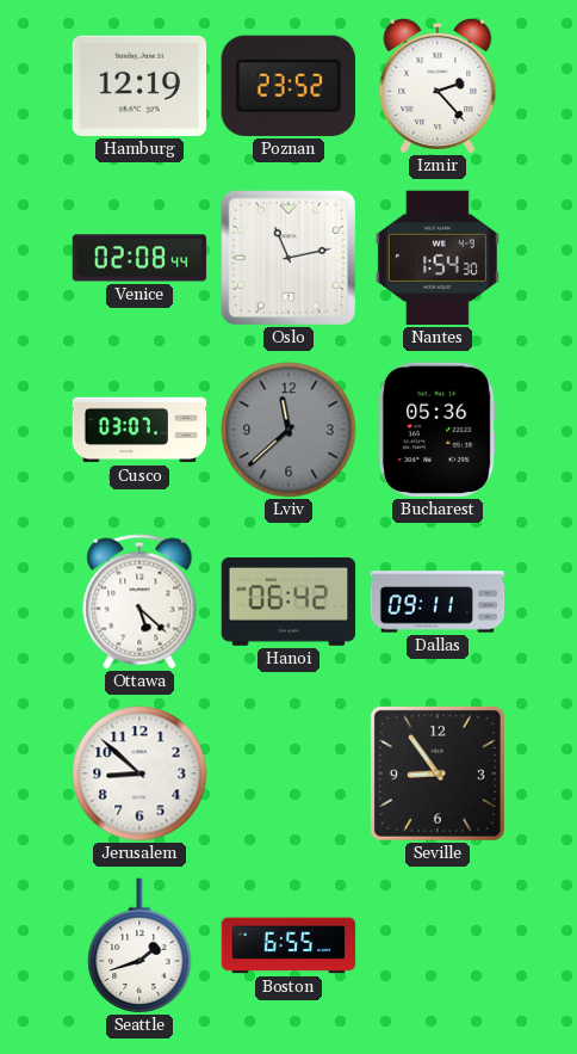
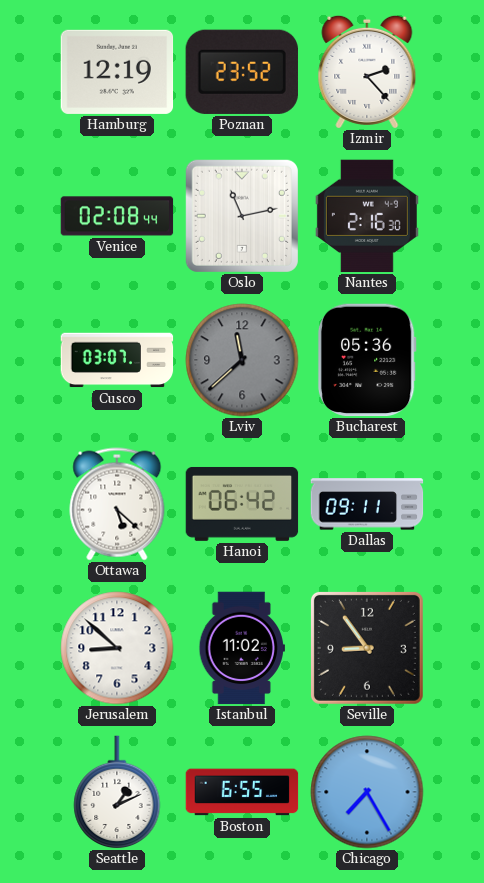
Nantes: 1:54 -> 2:16
Istanbul: none -> 11:02
Seattle: 1:42 -> 1:11
Chicago: none -> 7:25
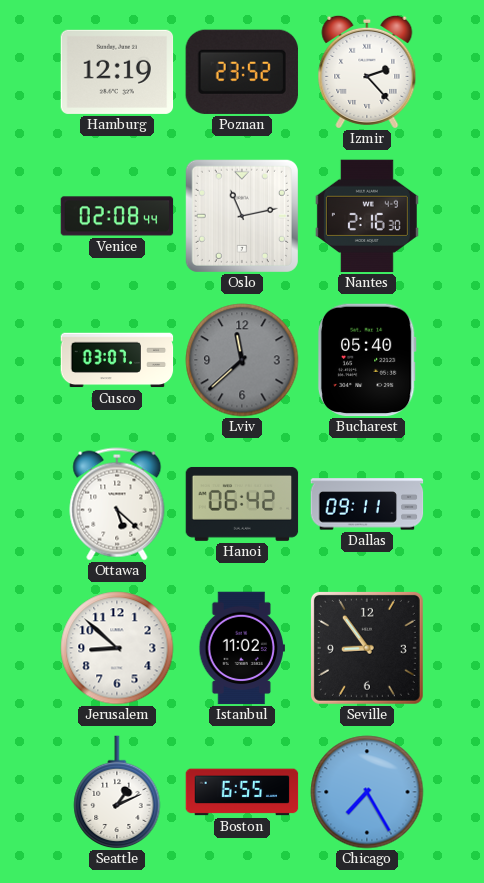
Bucharest: 05:36 -> 05:40
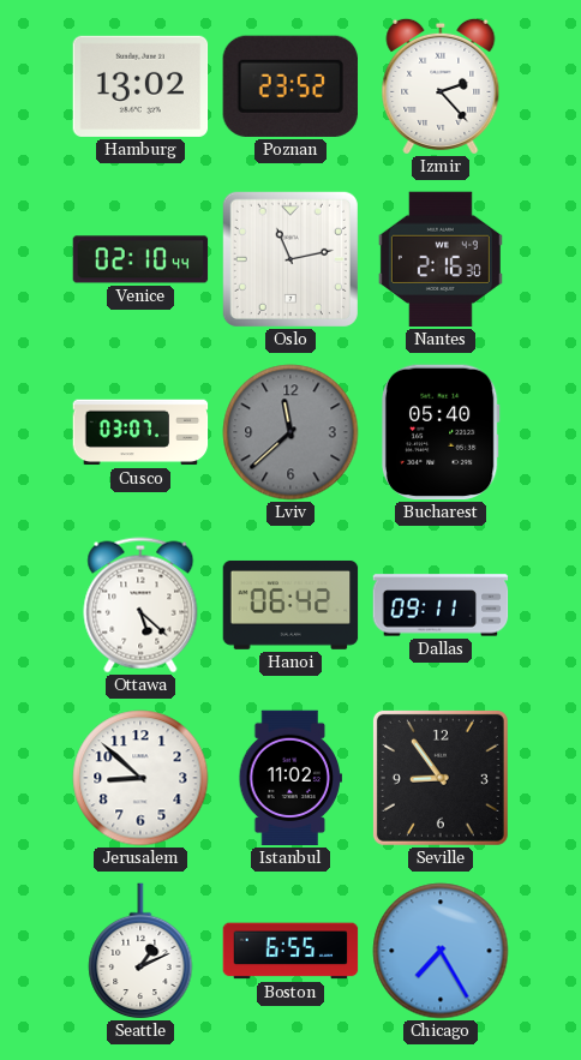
Hamburg: 12:19 -> 13:02
Venice: 02:08 -> 02:10
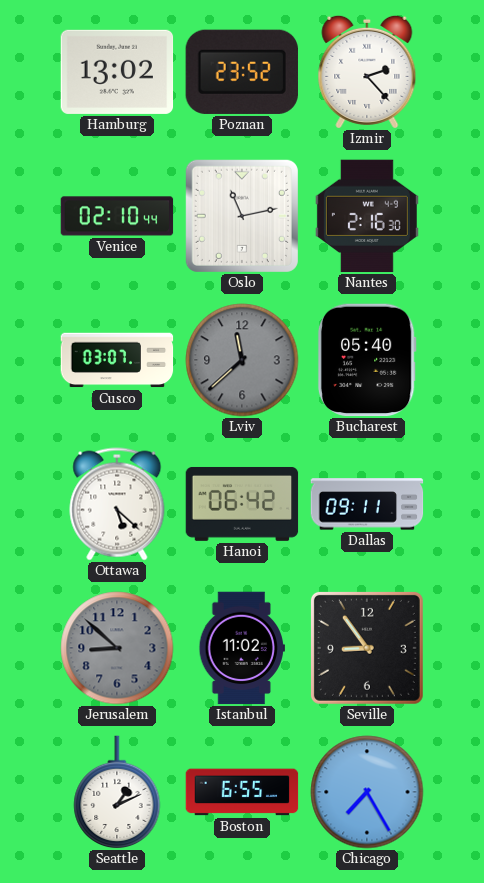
Jerusalem dial: white -> grey
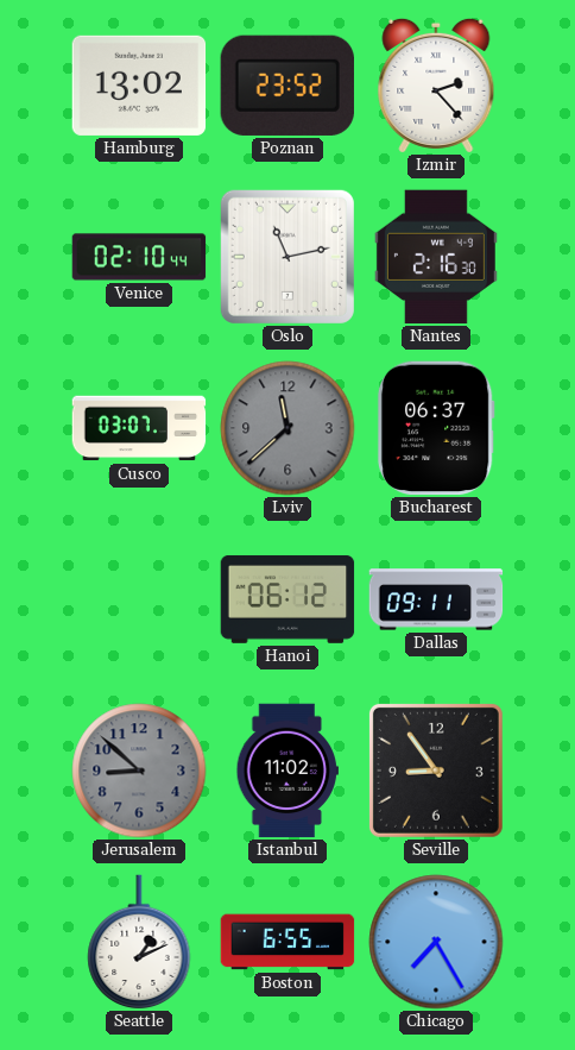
Bucharest: 05:40 -> 06:37
Ottawa: 5:22 -> none
Hanoi: 06:42 -> 06:12
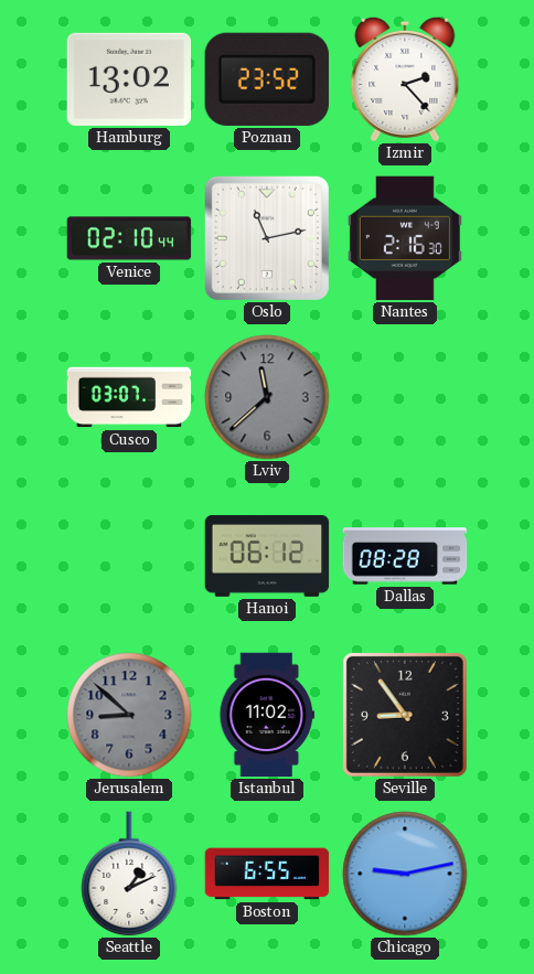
Bucharest: 06:37 -> none
Dallas: 09:11 -> 08:28
Chicago: 7:25 -> 9:13
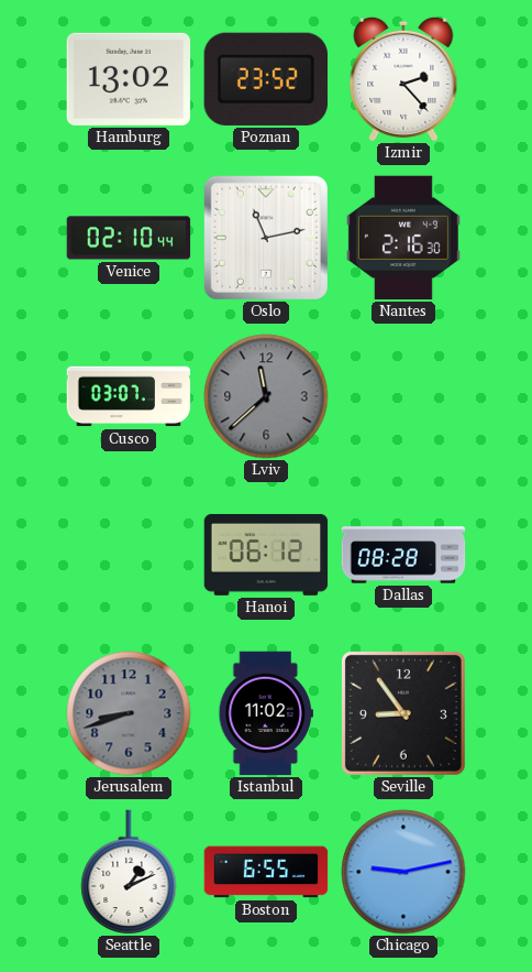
Jerusalem: 8:52 -> 8:42
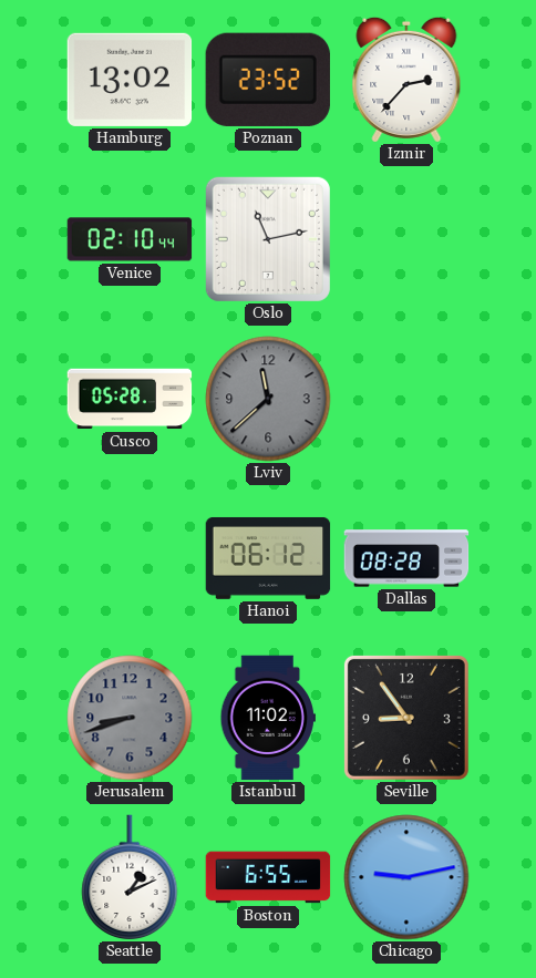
Izmir: 2:23 -> 2:37
Nantes: 2:16 -> none
Cusco: 03:07 -> 05:28
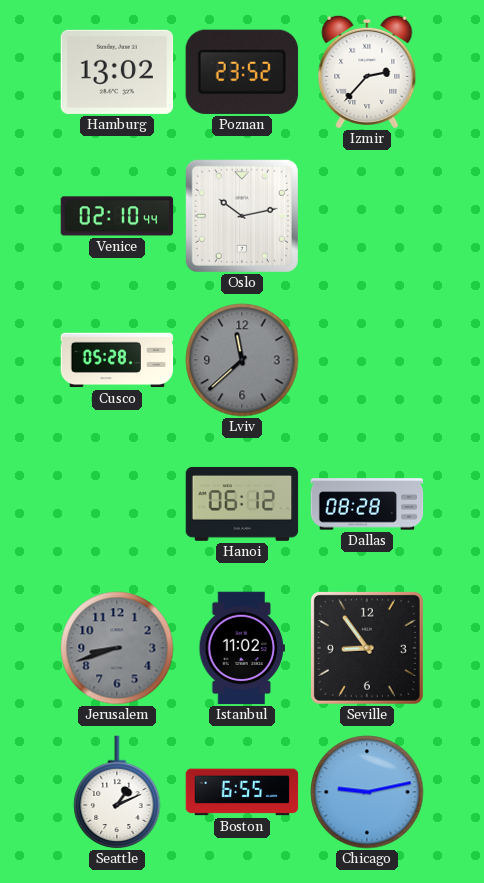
Oslo: 11:13 -> 10:13
